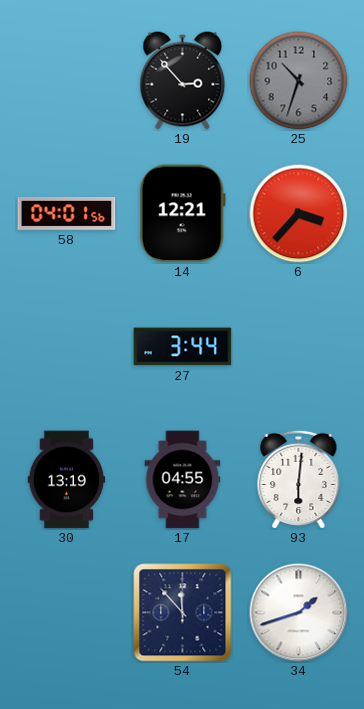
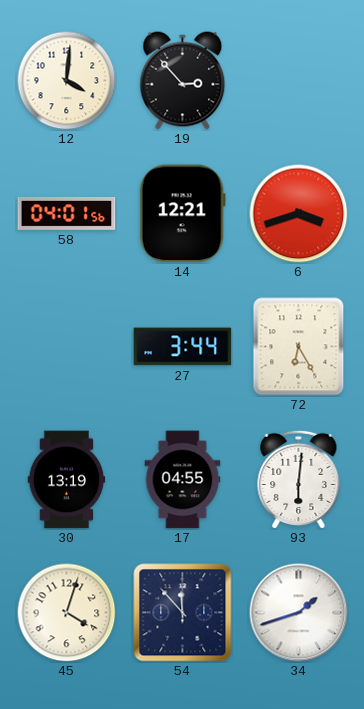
12: none -> 4:01
25: 10:33 -> none
6: 3:37 -> 3:42
72: none -> 6:25
45: none -> 4:03
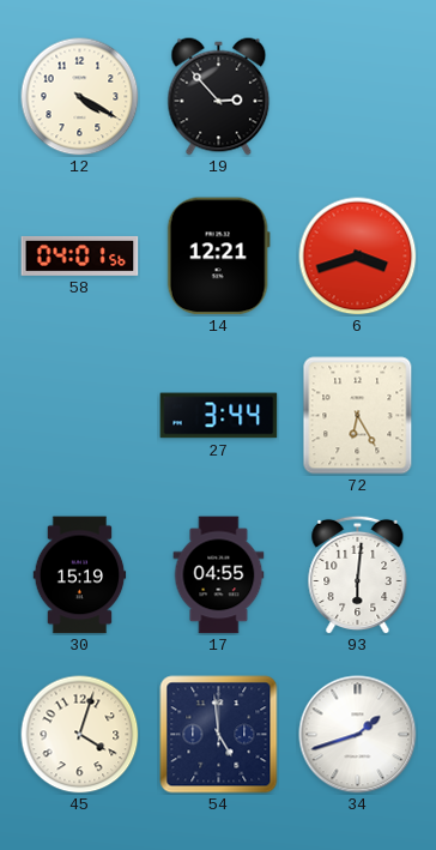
12: 4:01 -> 4:20
30: 13:19 -> 15:19
54: 11:53 -> 4:59
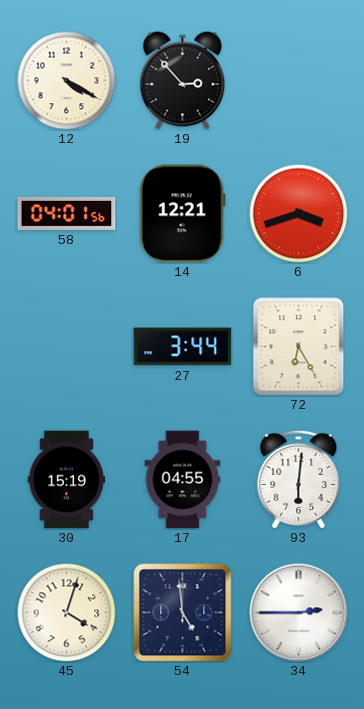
34: 1:42 -> 2:45
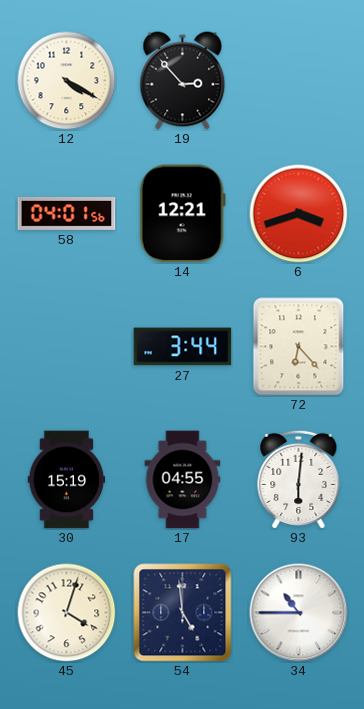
72: 6:25 -> 6:23
34: 2:45 -> 10:45
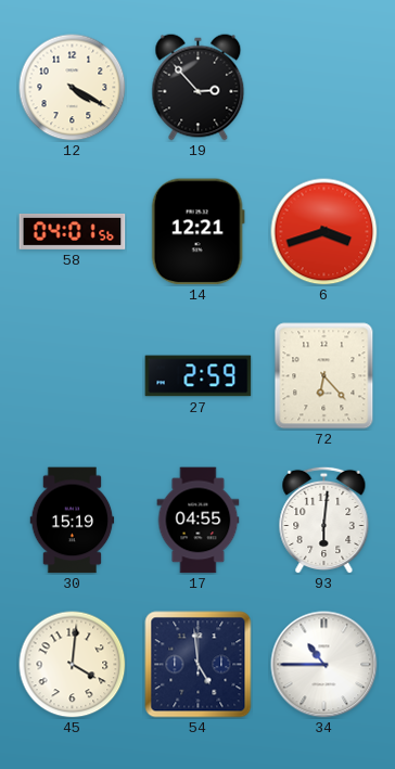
27: 3:44 -> 2:59
45: 4:03 -> 4:01
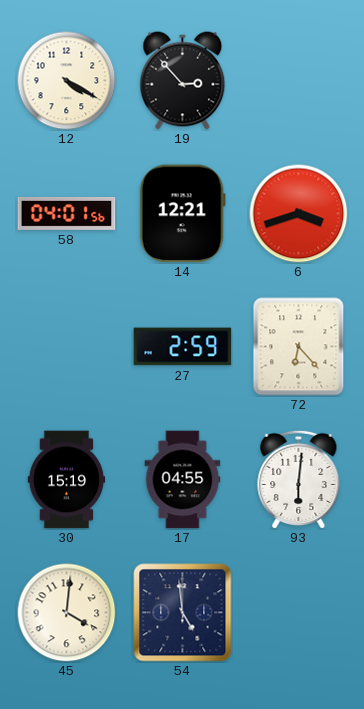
34: 10:45 -> none
